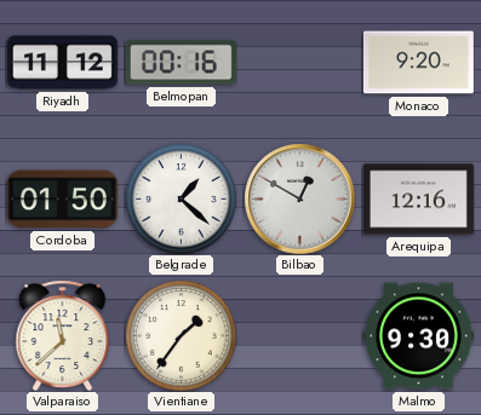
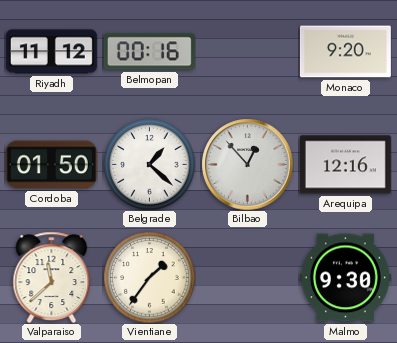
Bilbao: 12:50 -> 12:53
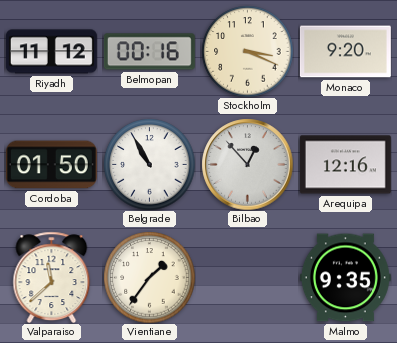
Stockholm: none -> 3:19
Belgrade: 1:22 -> 10:55
Malmo: 9:30 -> 9:35
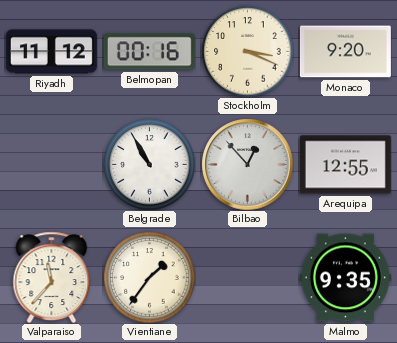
Cordoba: 01:50 -> none
Arequipa: 12:16 -> 12:55
Valparaiso: 11:38 -> 11:37
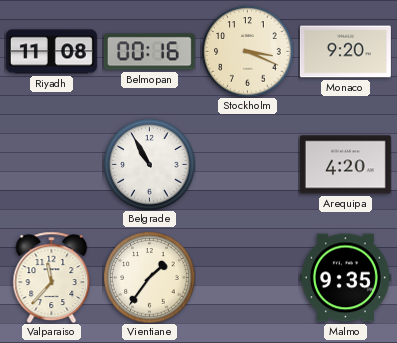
Riyadh: 11:12 -> 11:08
Bilbao: 12:53 -> none
Arequipa: 12:55 -> 4:20
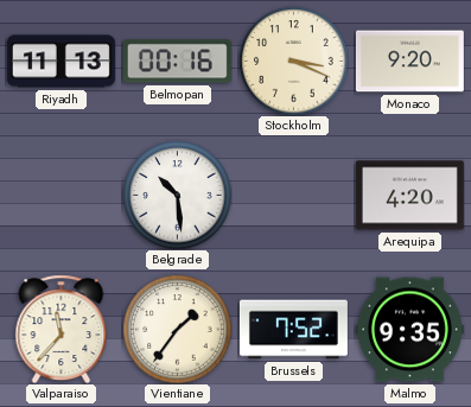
Riyadh: 11:08 -> 11:13
Belgrade: 10:55 -> 10:29
Brussels: none -> 7:52
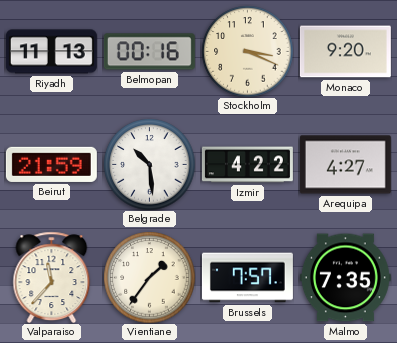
Beirut: none -> 21:59
Izmir: none -> 4:22
Arequipa: 4:20 -> 4:27
Brussels: 7:52 -> 7:57
Malmo: 9:35 -> 7:35
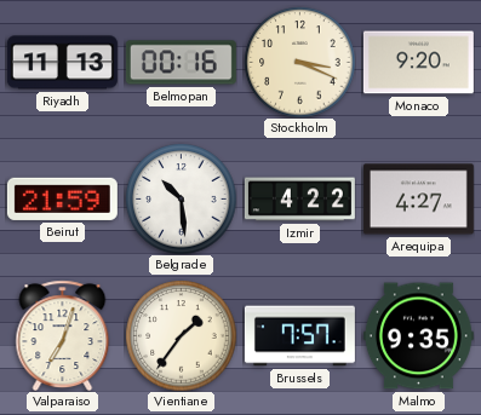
Valparaiso: 11:37 -> 7:03
Malmo: 7:35 -> 9:35
